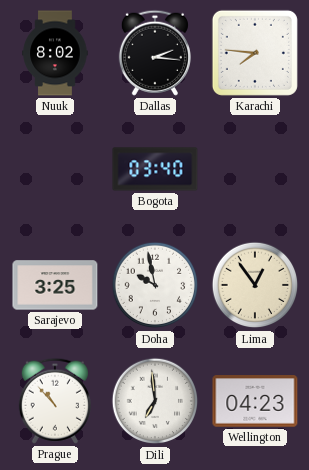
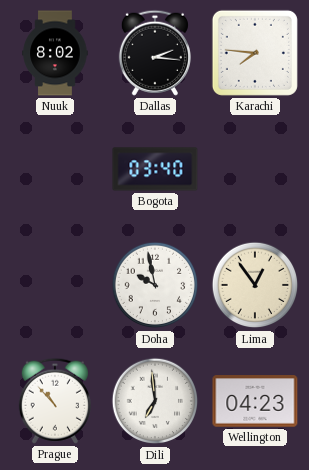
Sarajevo: 3:25 -> none
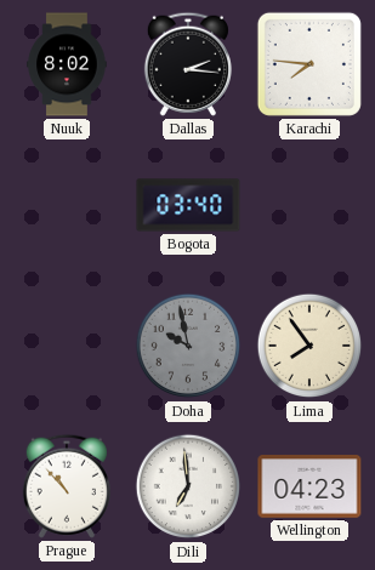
Doha dial: white -> grey
Lima: 12:54 -> 7:54
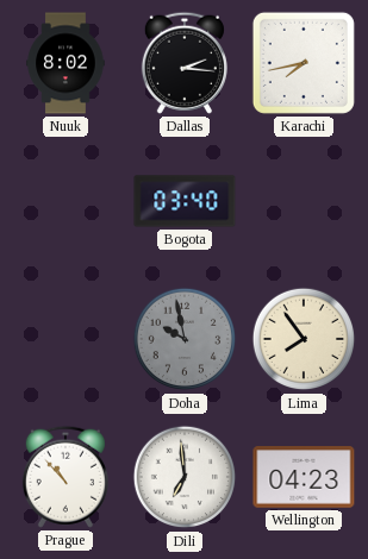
Karachi: 7:46 -> 7:43
